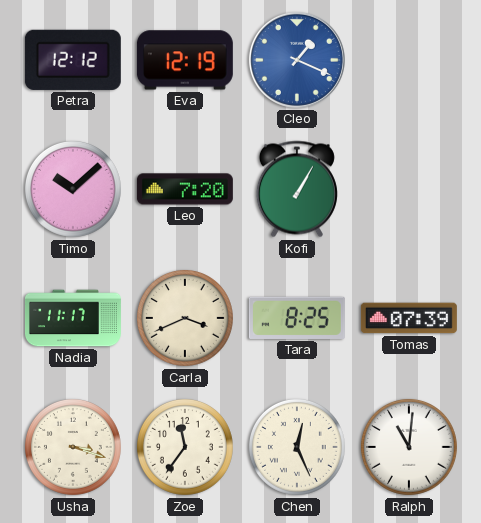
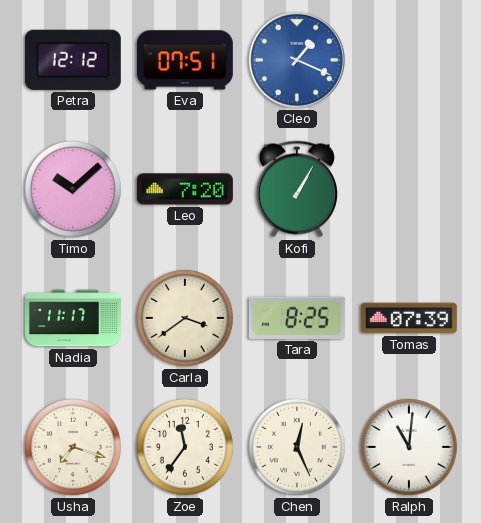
Eva: 12:19 -> 07:51
Carla: 3:41 -> 3:39
Usha: 3:18 -> 7:18
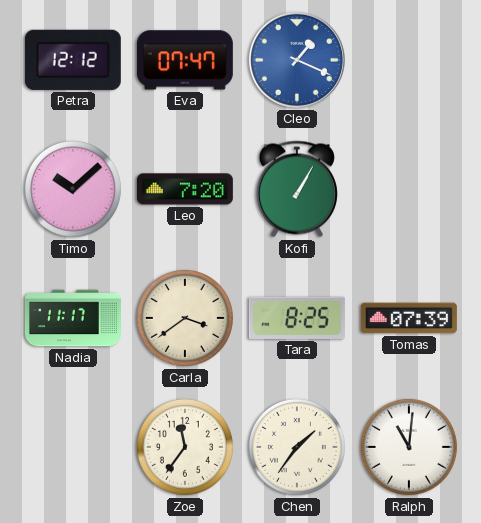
Eva: 07:51 -> 07:47
Usha: 7:18 -> none
Chen: 12:26 -> 1:36
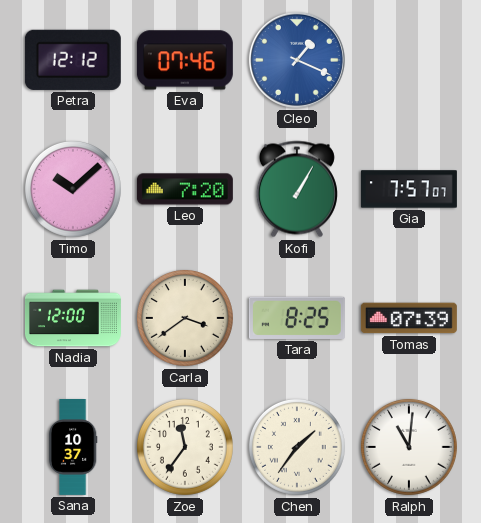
Eva: 07:47 -> 07:46
Gia: none -> 7:57
Nadia: 11:17 -> 12:00
Sana: none -> 10:37
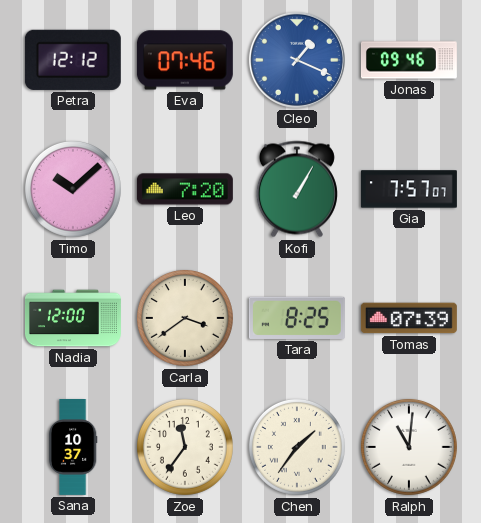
Jonas: none -> 09:46
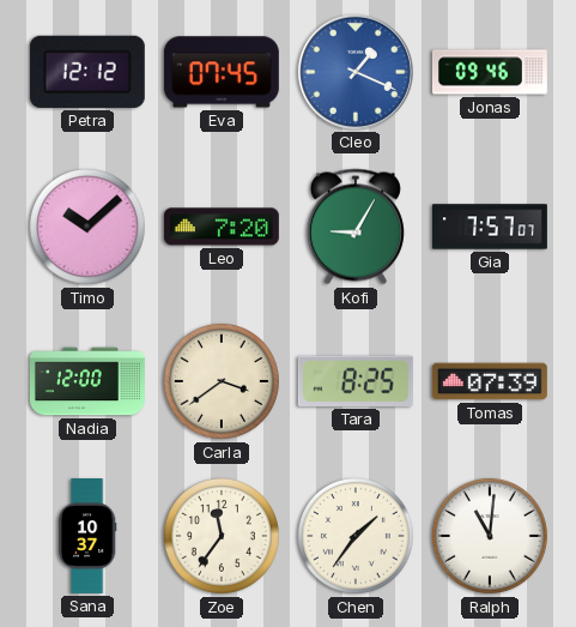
Eva: 07:46 -> 07:45
Kofi: 1:05 -> 9:05
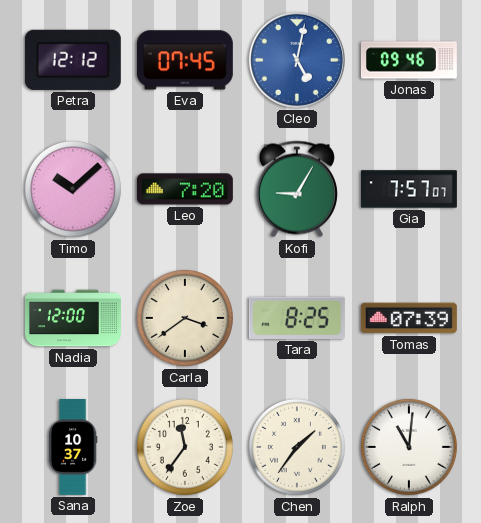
Cleo: 1:19 -> 5:02
